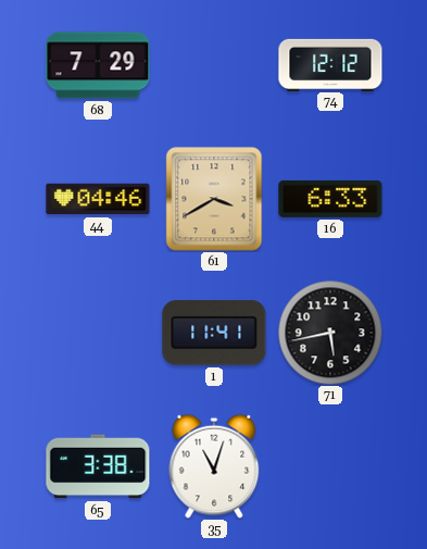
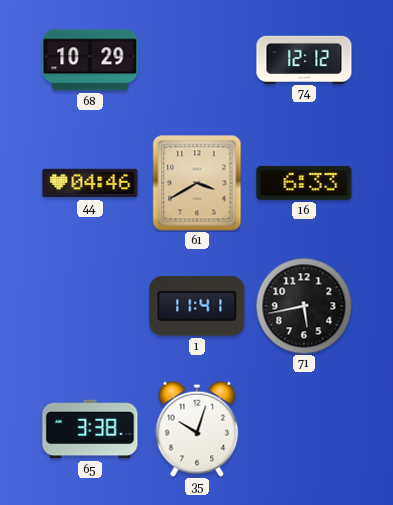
68: 7:29 -> 10:29
35: 11:03 -> 10:03
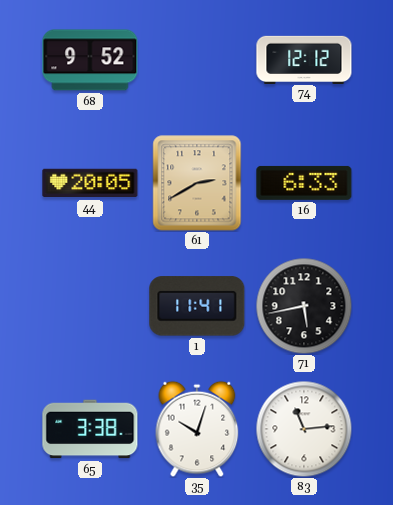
68: 10:29 -> 9:52
44: 04:46 -> 20:05
61: 3:40 -> 2:40
83: none -> 11:14
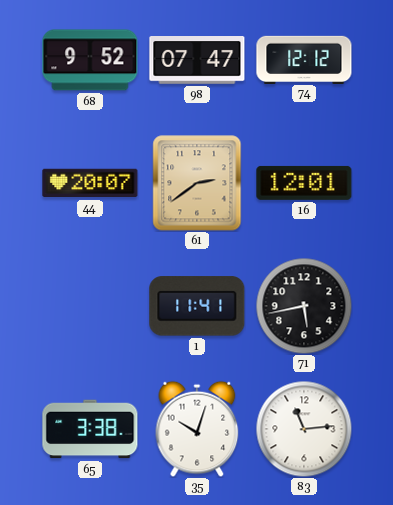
98: none -> 07:47
44: 20:05 -> 20:07
61: 2:40 -> 2:39
16: 6:33 -> 12:01
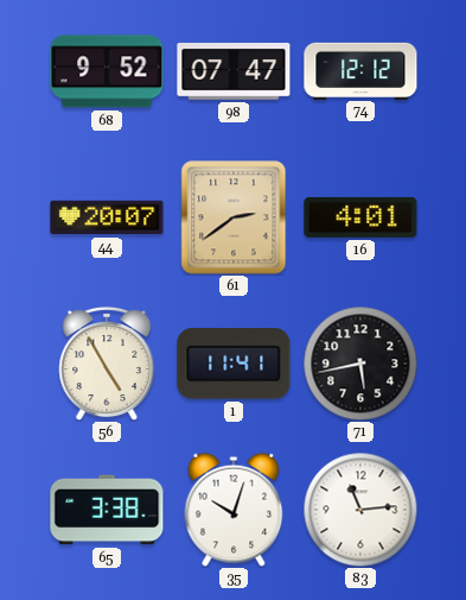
16: 12:01 -> 4:01
56: none -> 4:55
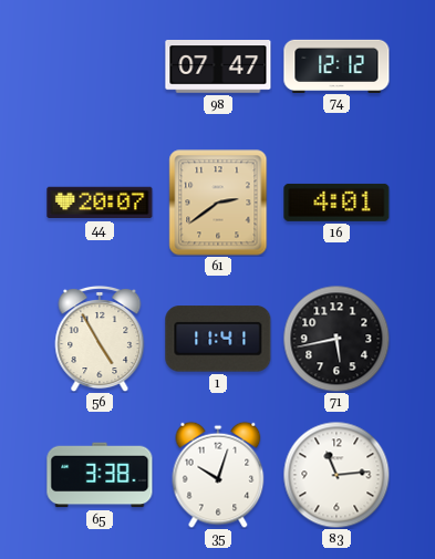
68: 9:52 -> none
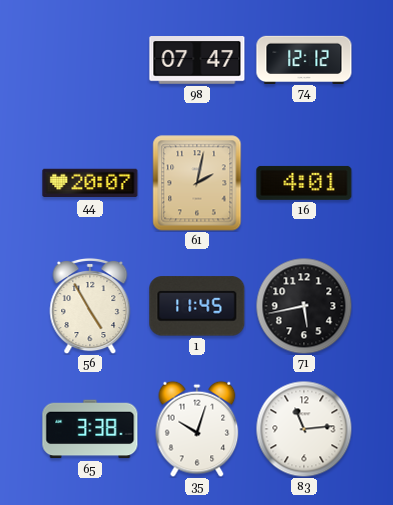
61: 2:39 -> 2:02
1: 11:41 -> 11:45
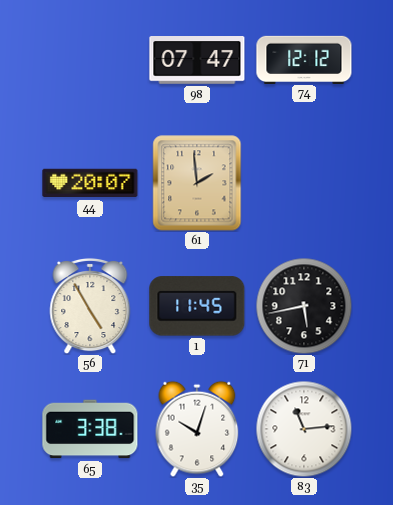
61: 2:02 -> 1:59
16: 4:01 -> none
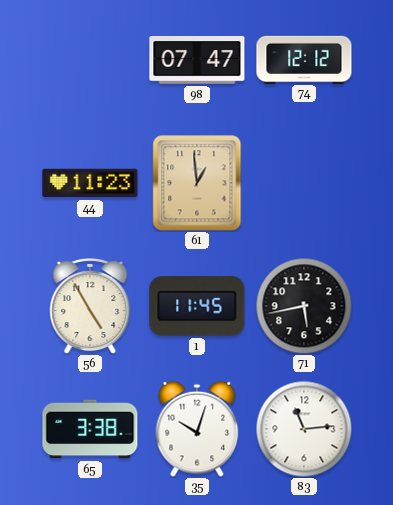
44: 20:07 -> 11:23
61: 1:59 -> 12:59
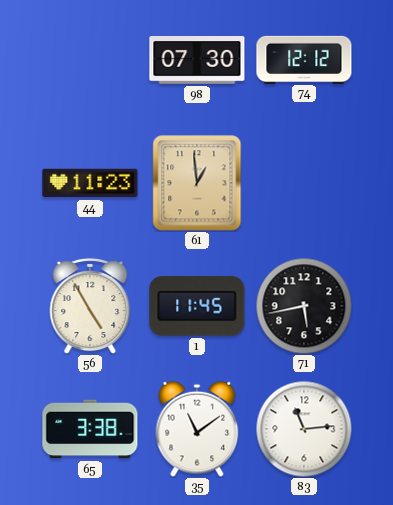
98: 07:47 -> 07:30
35: 10:03 -> 11:09
